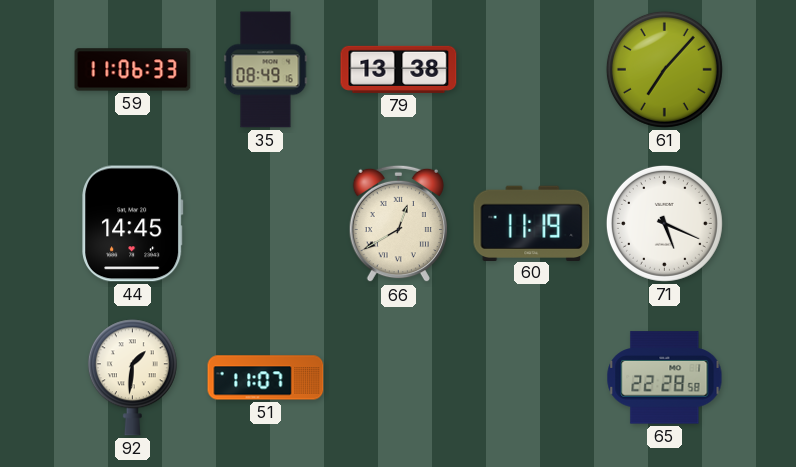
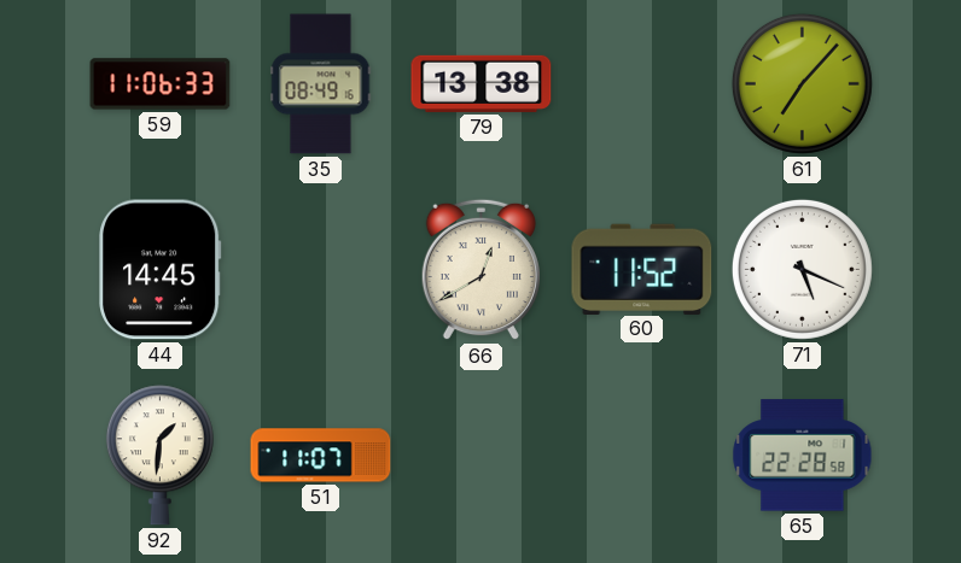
60: 11:19 -> 11:52
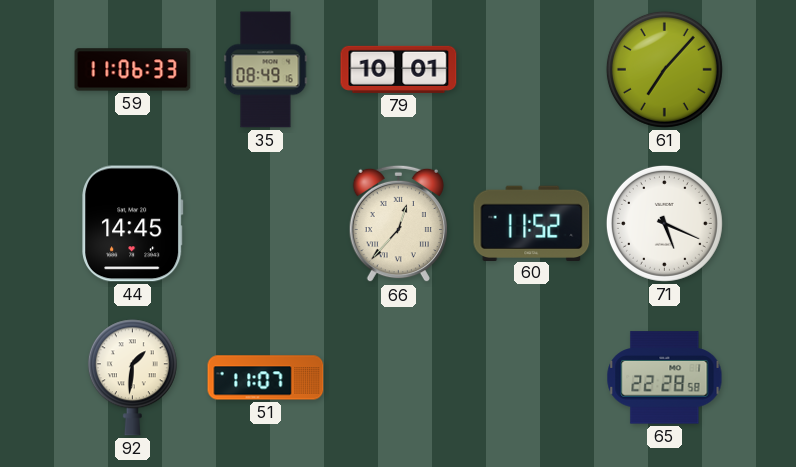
79: 13:38 -> 10:01
66: 12:40 -> 12:37
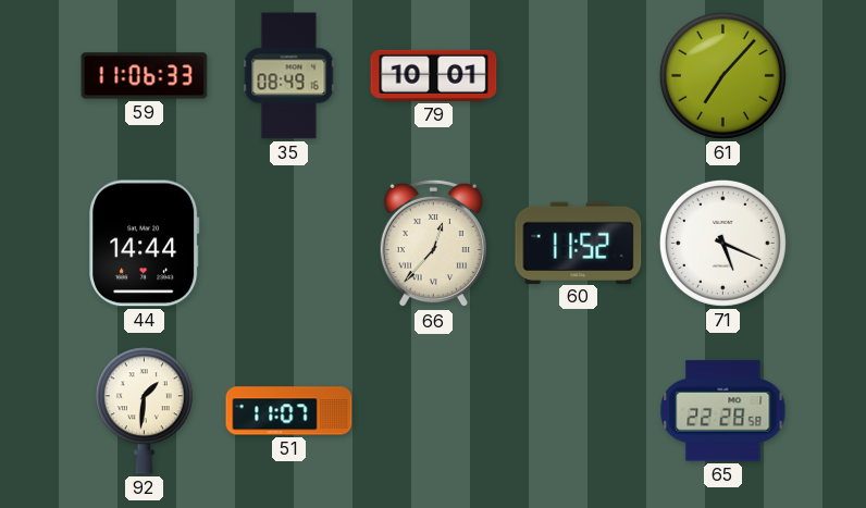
44: 14:45 -> 14:44
